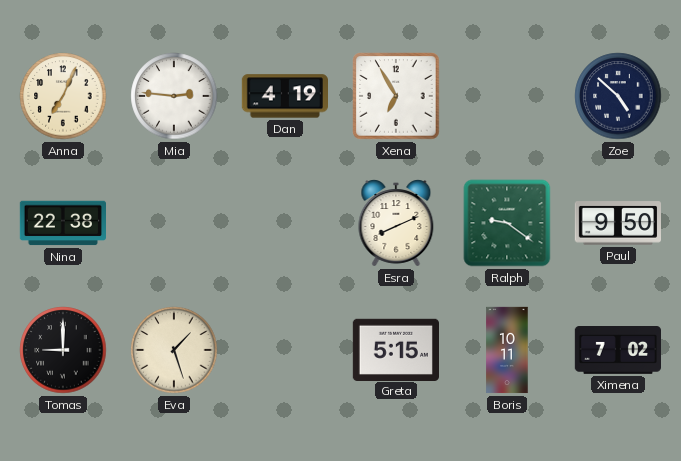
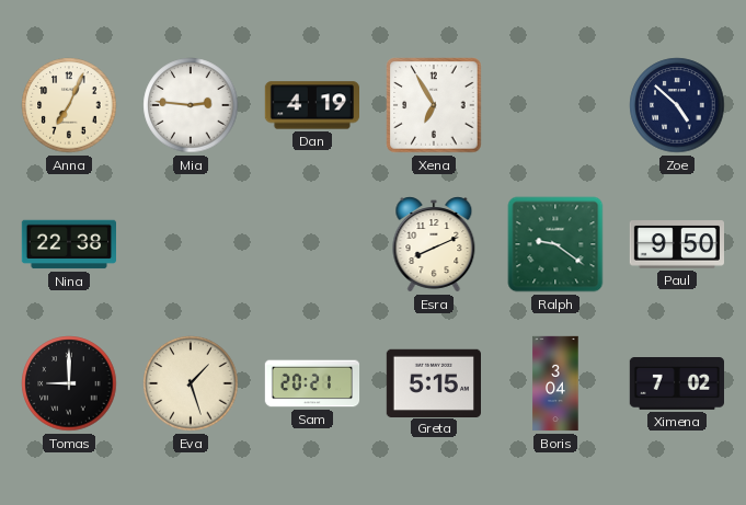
Sam: none -> 20:21
Boris: 10:11 -> 3:04
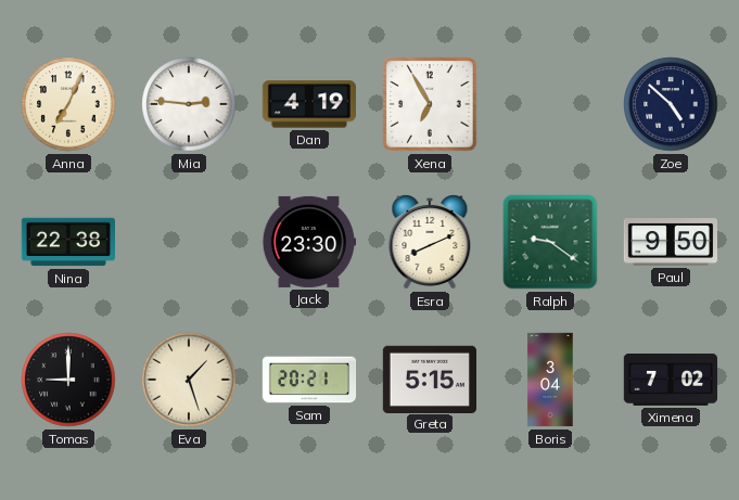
Jack: none -> 23:30
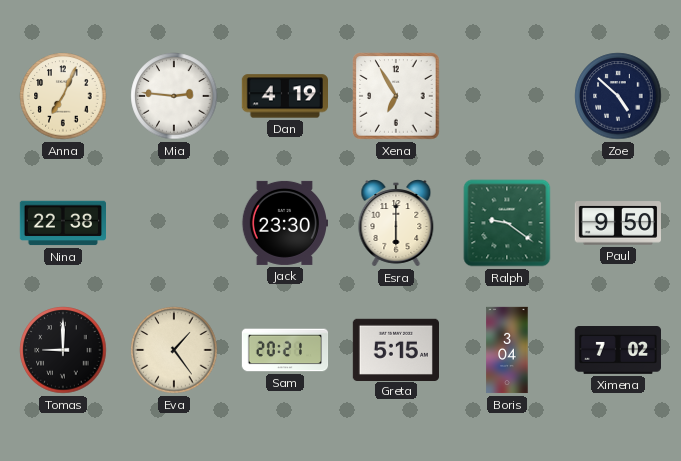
Esra: 8:11 -> 6:00
Eva: 1:27 -> 1:24
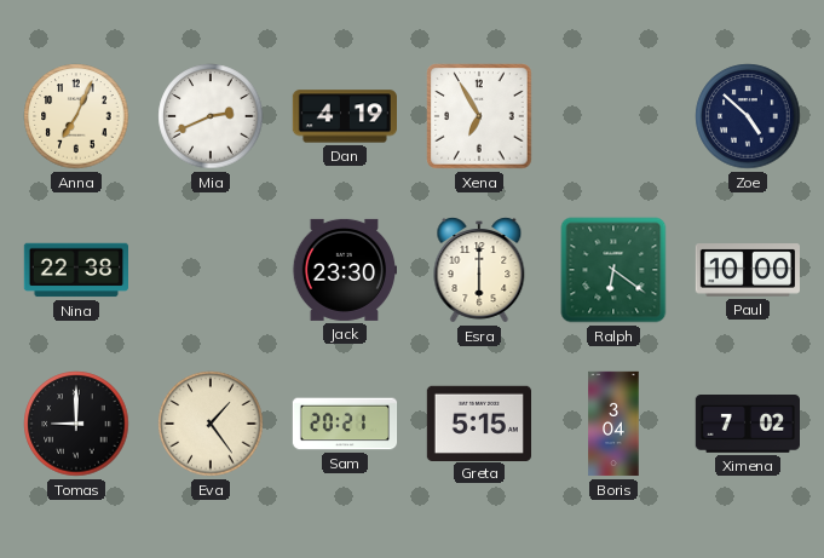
Mia: 2:46 -> 2:41
Ralph: 9:21 -> 6:21
Paul: 9:50 -> 10:00
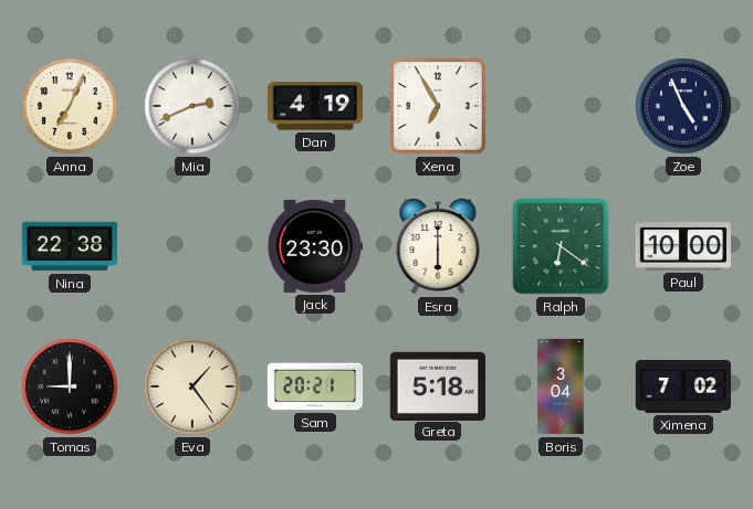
Zoe: 4:52 -> 4:56
Greta: 5:15 -> 5:18
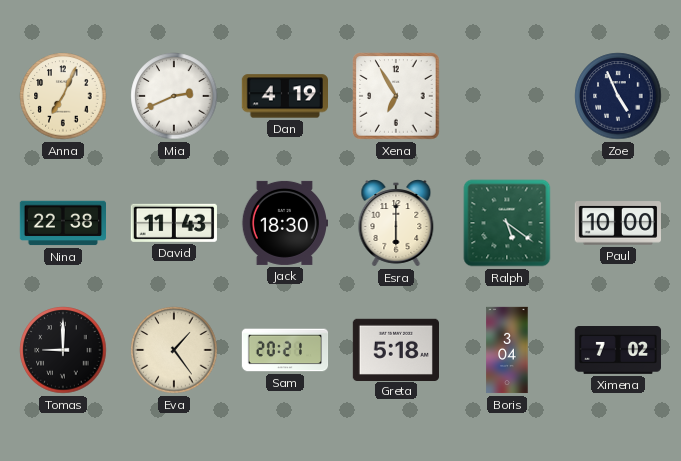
David: none -> 11:43
Jack: 23:30 -> 18:30
Ralph: 6:21 -> 5:21
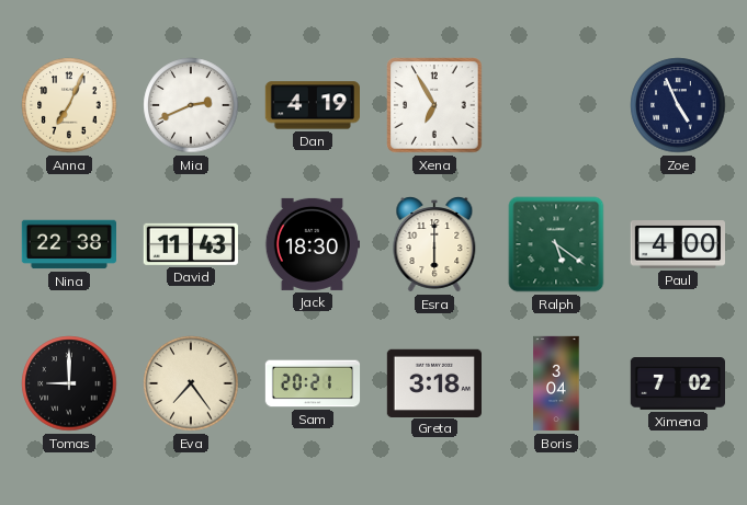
Paul: 10:00 -> 4:00
Eva: 1:24 -> 7:24
Greta: 5:18 -> 3:18
